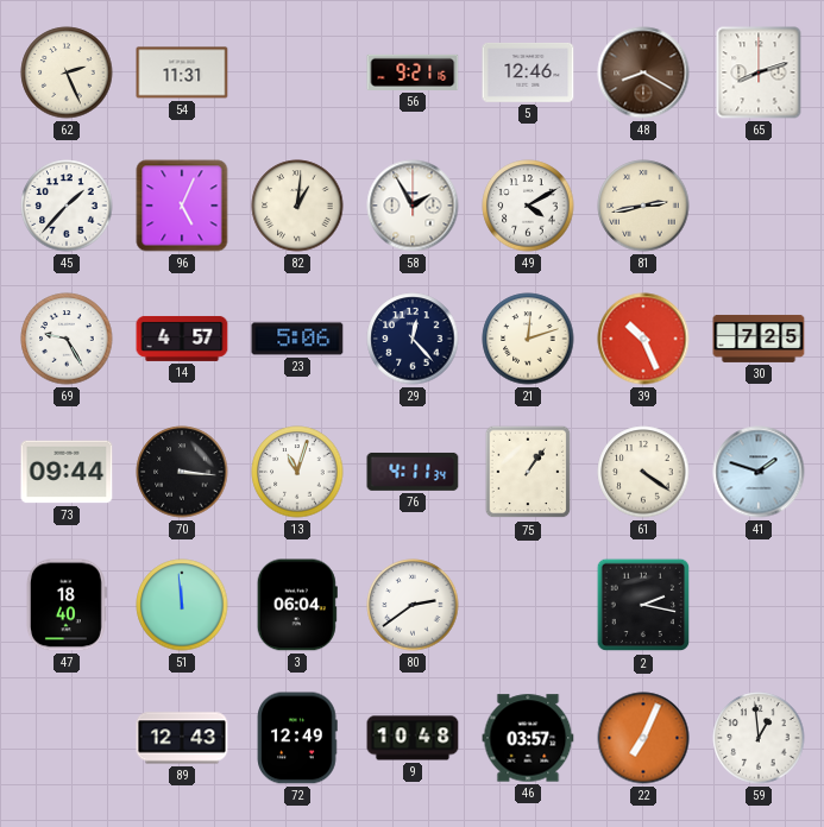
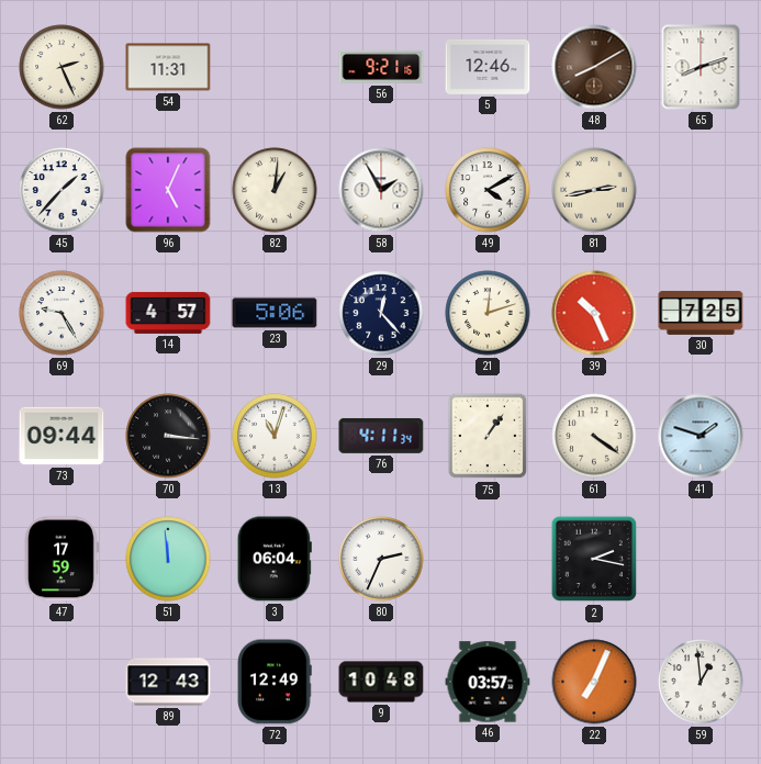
48: 8:20 -> 8:10
47: 18:40 -> 17:59
80: 2:39 -> 2:34
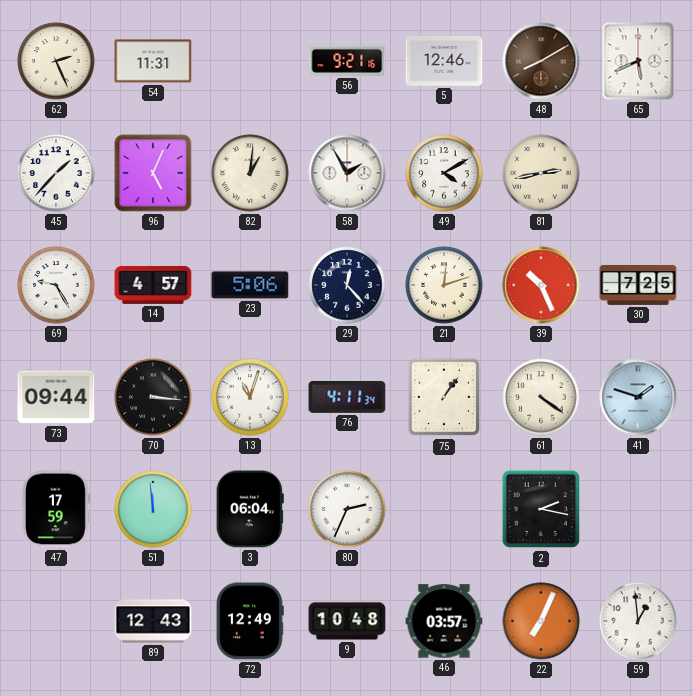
65: 8:12 -> 5:41
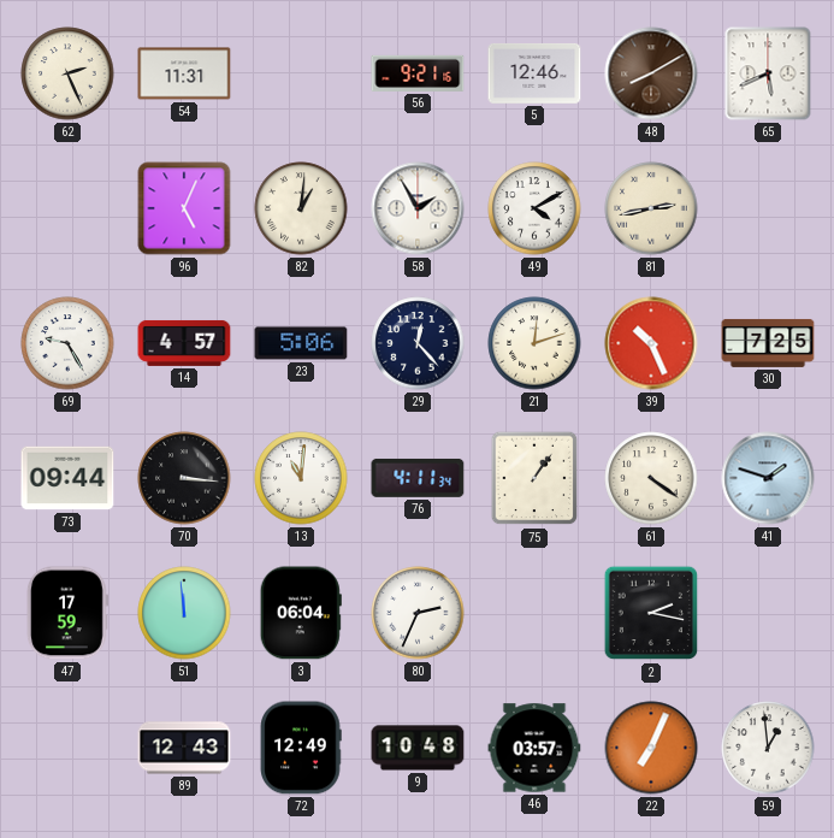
45: 1:37 -> none
13: 11:03 -> 11:01
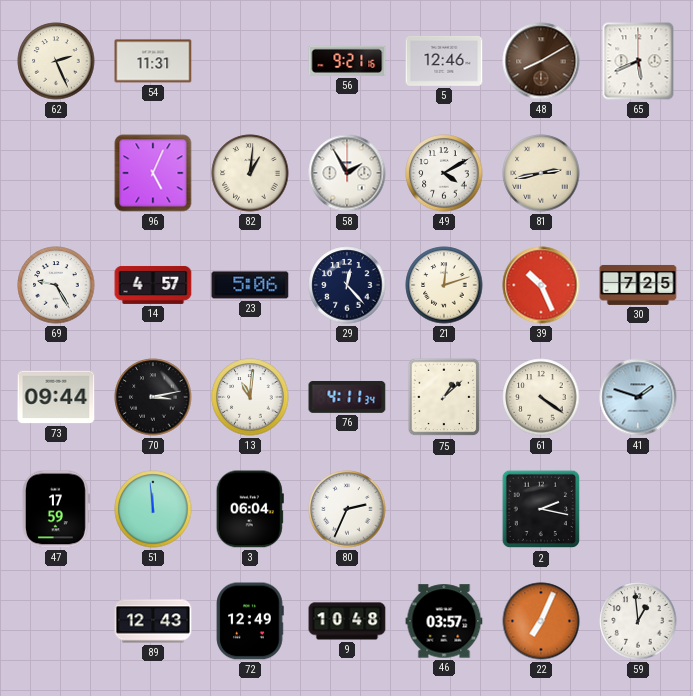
70: 3:16 -> 3:13
75: 1:06 -> 1:08
